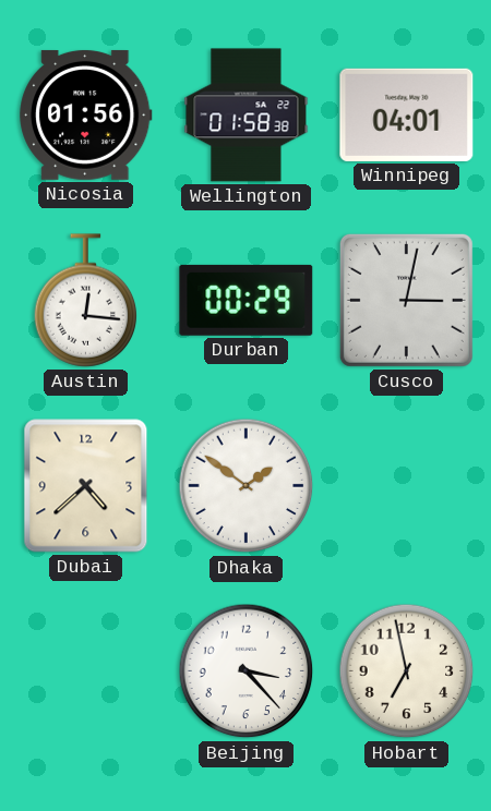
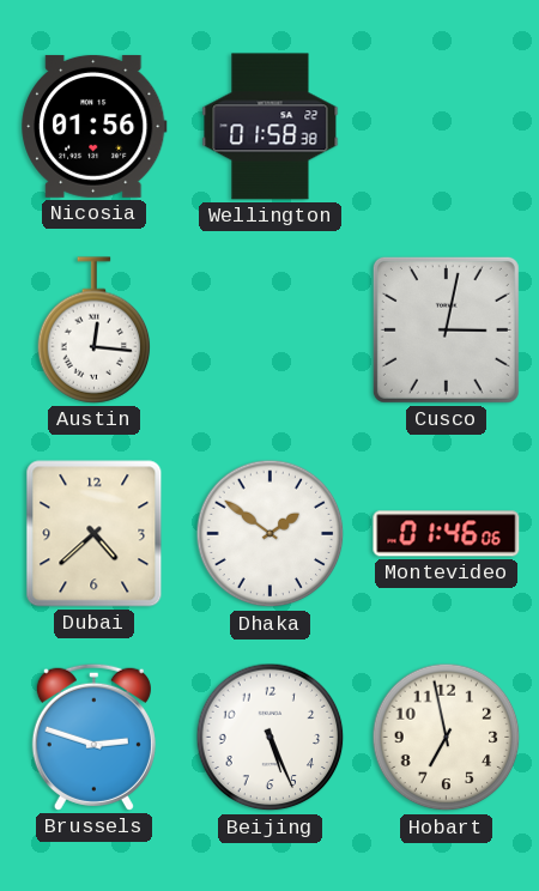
Winnipeg: 04:01 -> none
Durban: 00:29 -> none
Montevideo: none -> 01:46
Brussels: none -> 2:48
Beijing: 3:23 -> 5:26
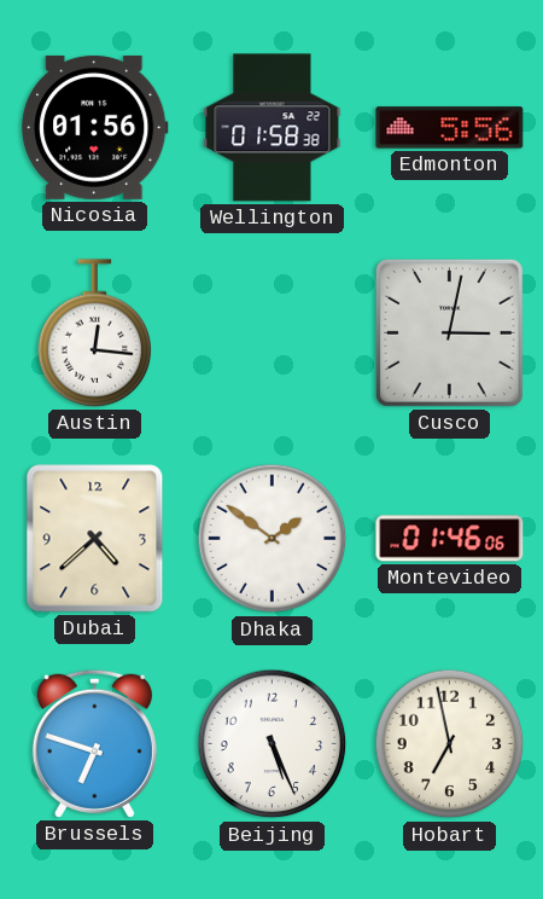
Edmonton: none -> 5:56
Brussels: 2:48 -> 6:48
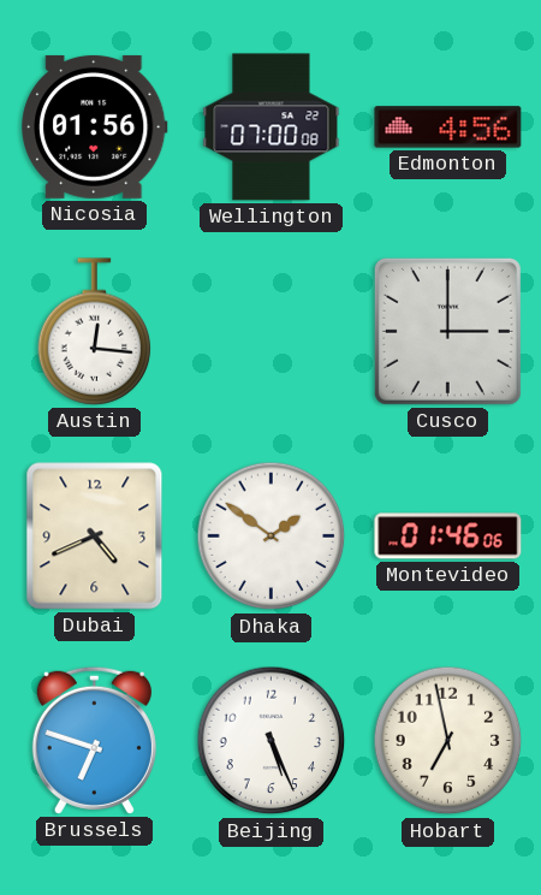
Wellington: 01:58 -> 07:00
Edmonton: 5:56 -> 4:56
Cusco: 3:02 -> 3:00
Dubai: 4:38 -> 4:41
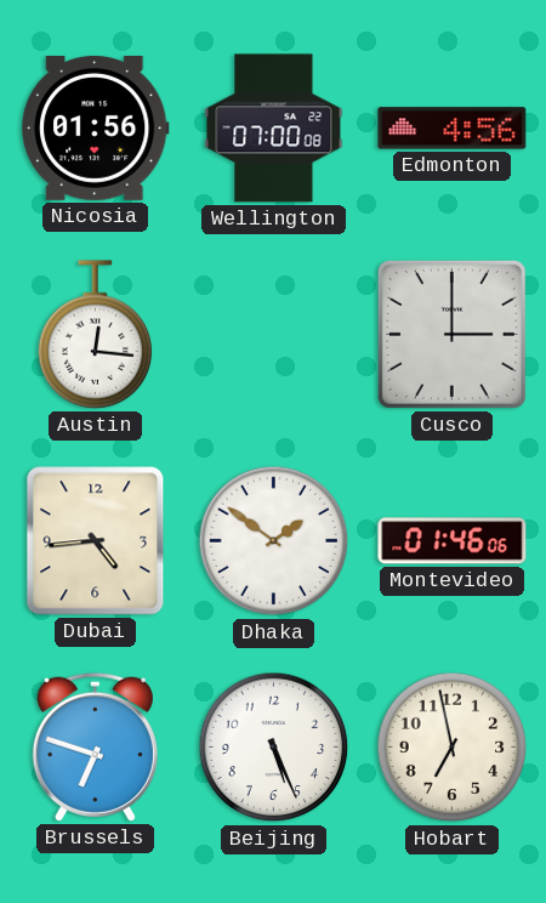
Dubai: 4:41 -> 4:44
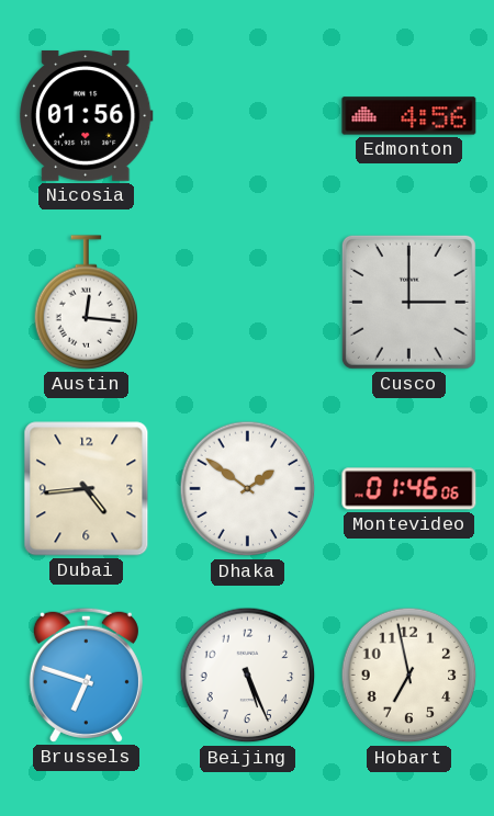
Wellington: 07:00 -> none
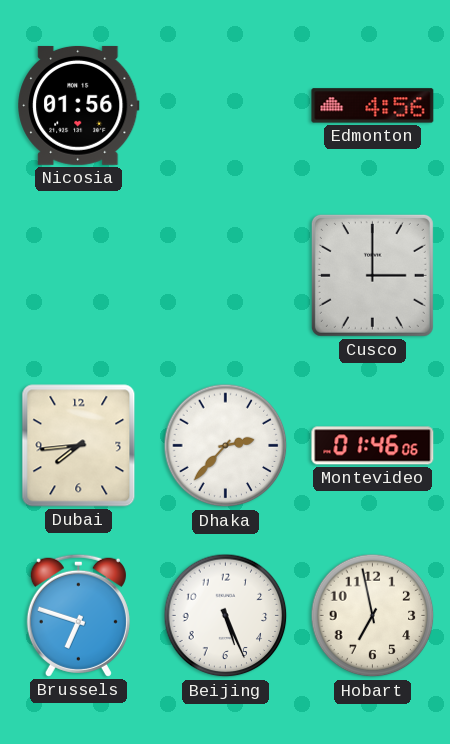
Austin: 12:16 -> none
Dubai: 4:44 -> 7:44
Dhaka: 1:51 -> 2:37
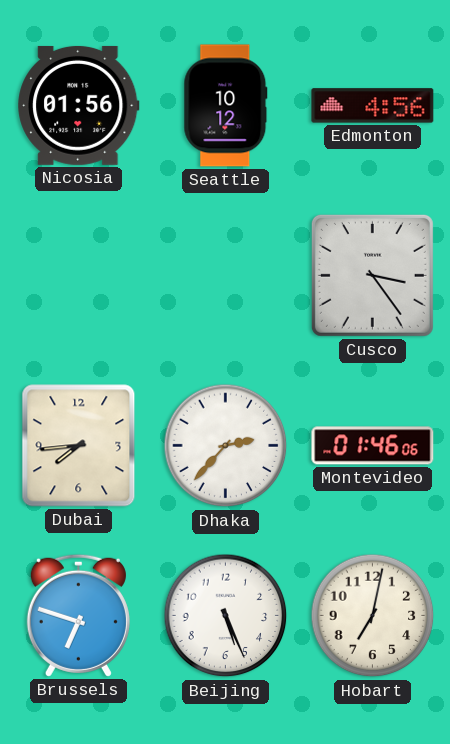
Seattle: none -> 10:12
Cusco: 3:00 -> 3:24
Hobart: 6:58 -> 7:02
